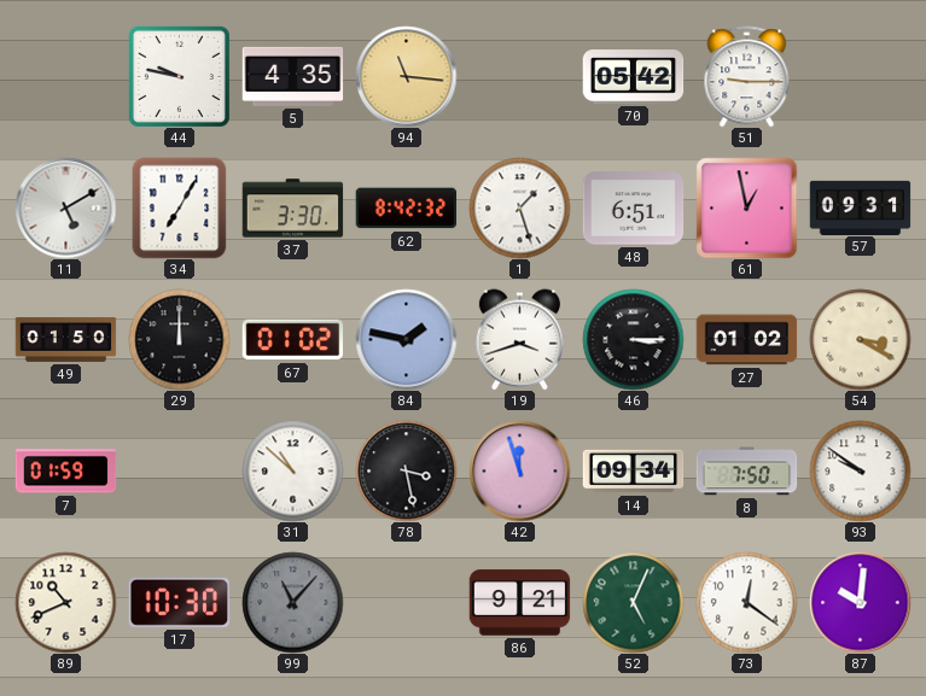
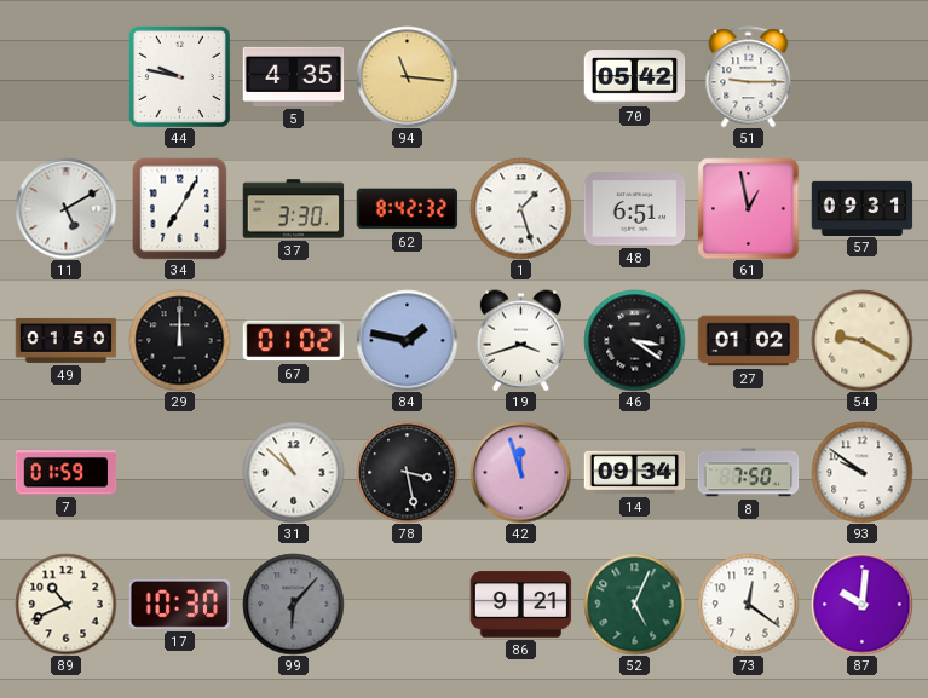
46: 3:15 -> 3:21
54: 3:20 -> 9:20
99: 11:07 -> 6:07
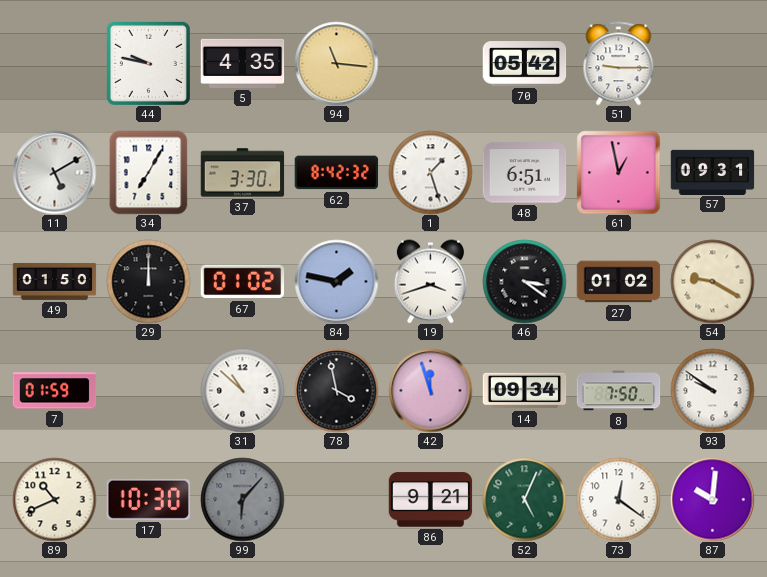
78: 3:28 -> 3:58
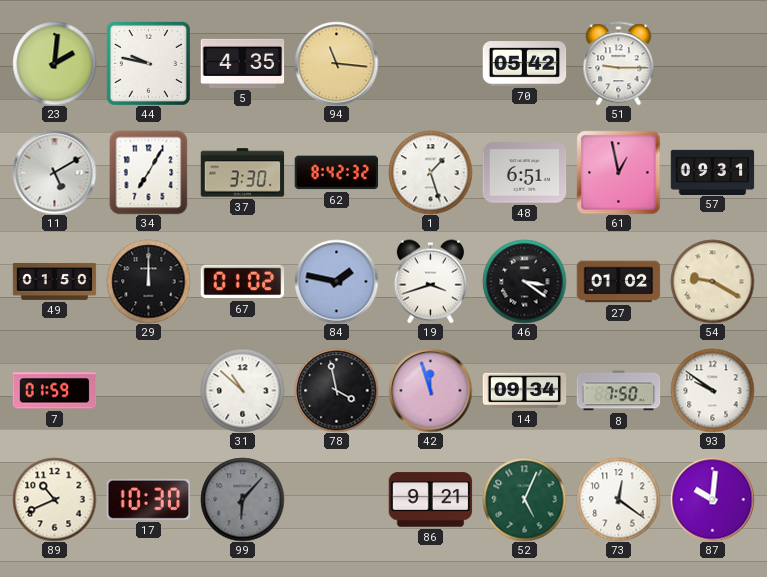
23: none -> 2:01
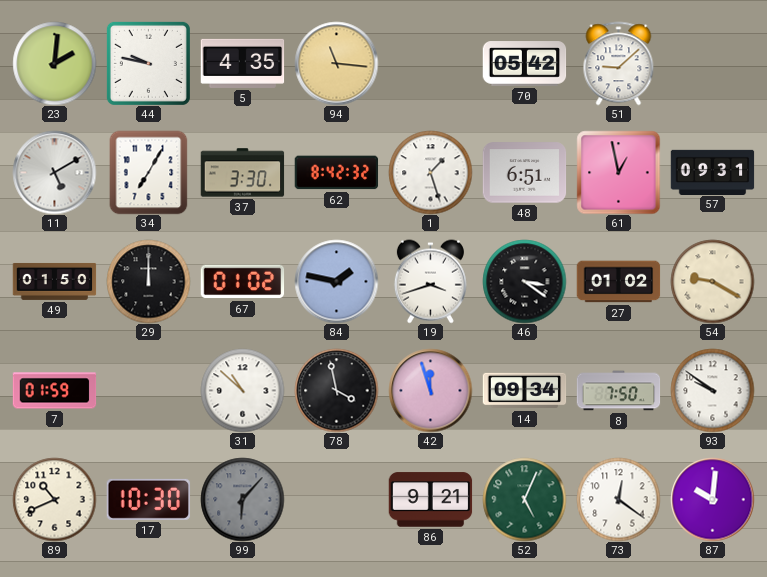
51: 9:15 -> 9:08
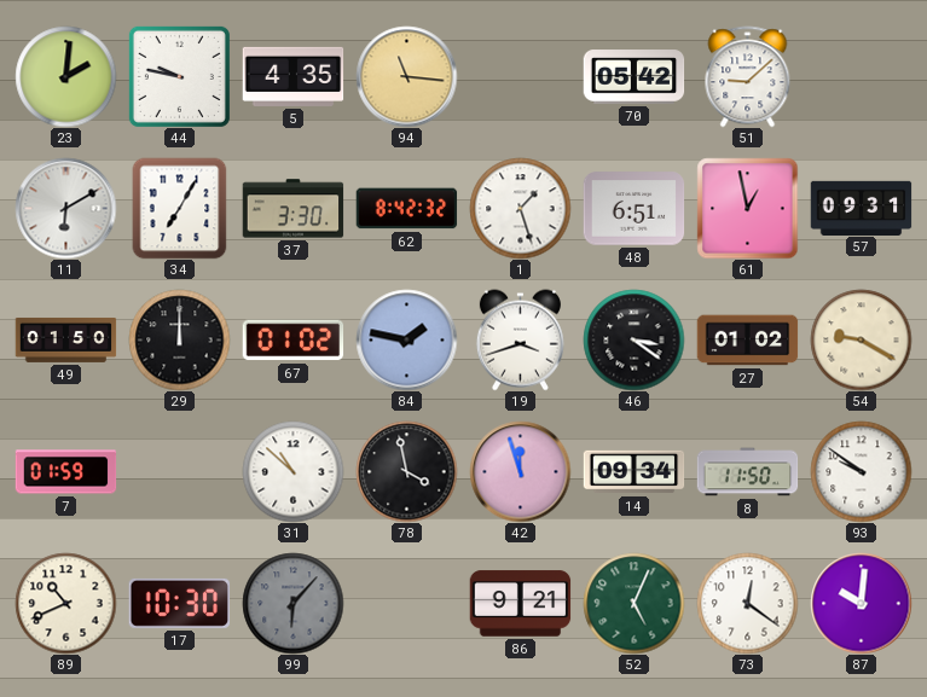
11: 5:10 -> 6:10
8: 7:50 -> 11:50
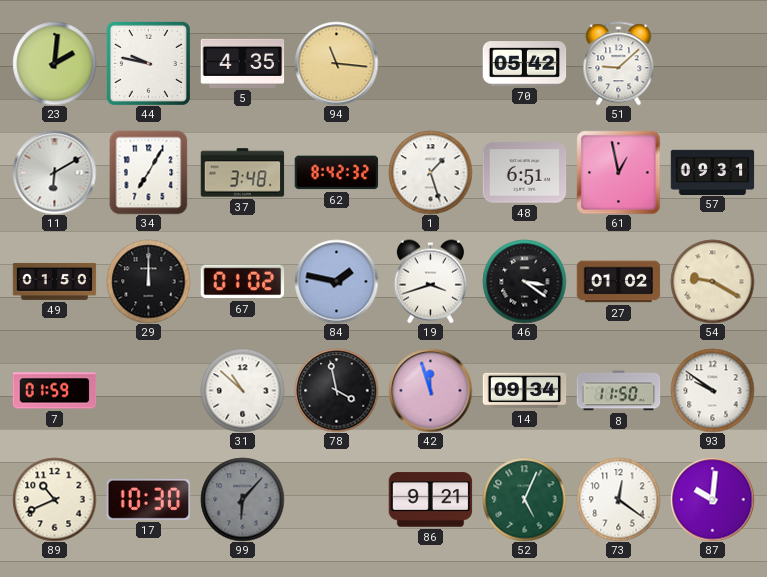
37: 3:30 -> 3:48
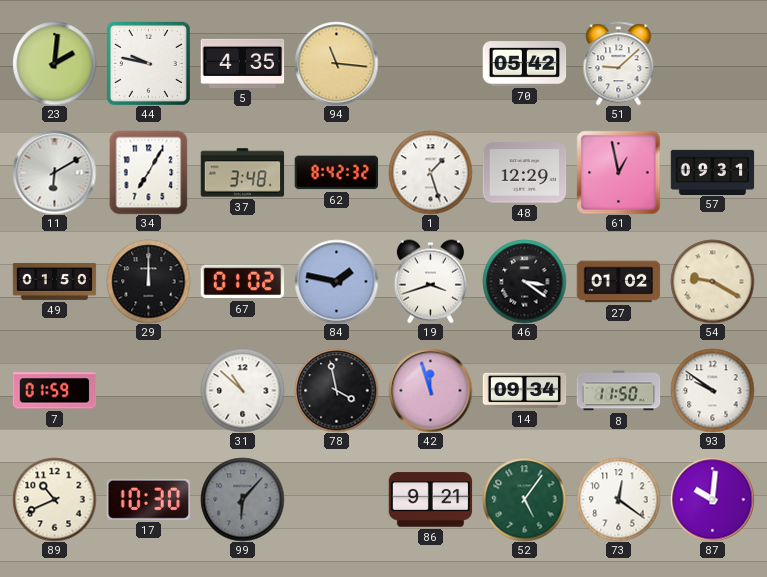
48: 6:51 -> 12:29
52: 5:04 -> 5:06
